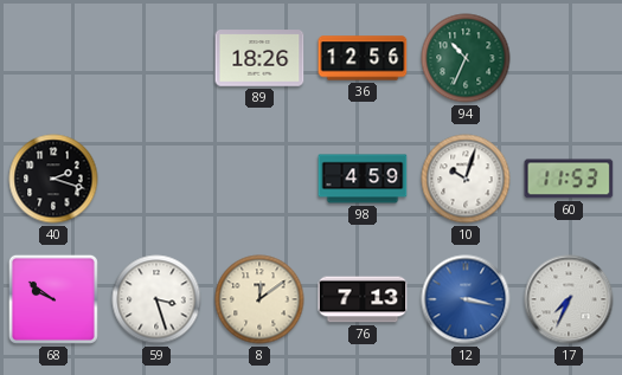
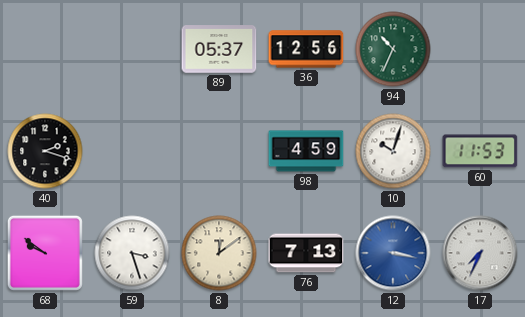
89: 18:26 -> 05:37
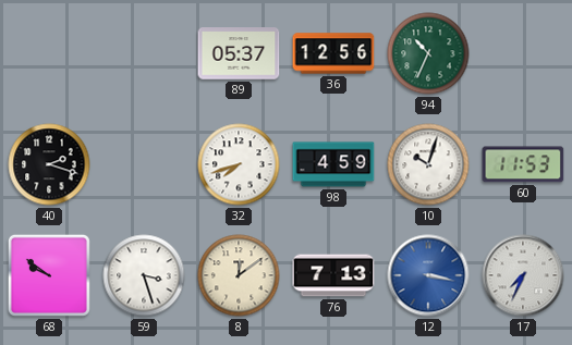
32: none -> 7:42
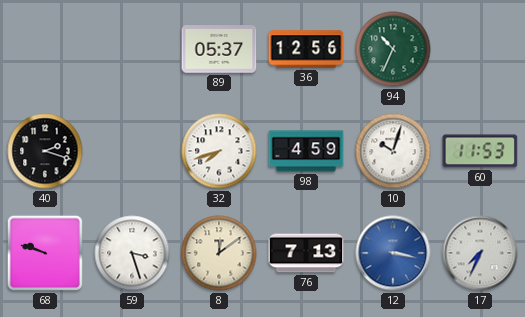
68: 9:51 -> 9:48
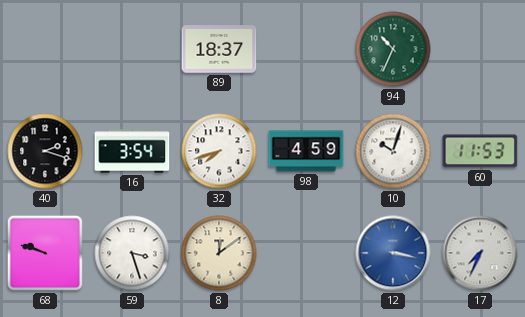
89: 05:37 -> 18:37
36: 12:56 -> none
16: none -> 3:54
76: 7:13 -> none
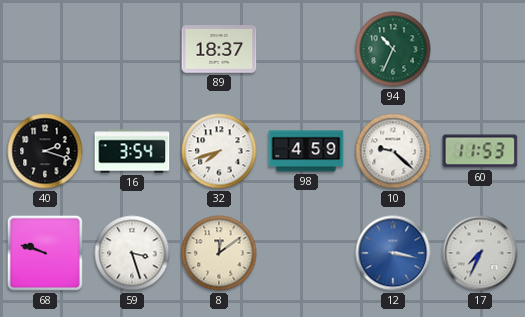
10: 10:03 -> 9:22
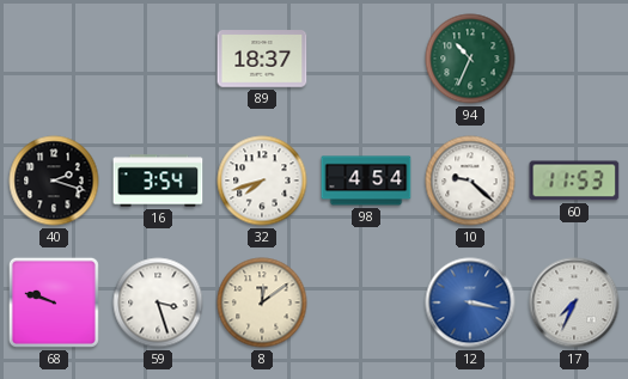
98: 4:59 -> 4:54
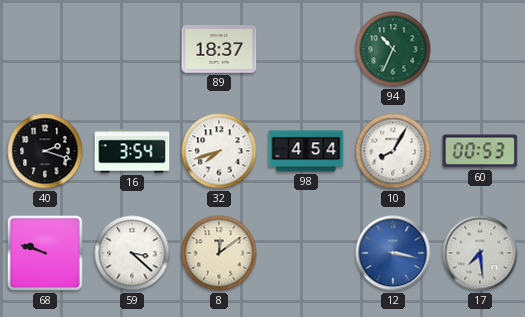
10: 9:22 -> 8:05
60: 11:53 -> 00:53
59: 3:27 -> 3:22
17: 7:34 -> 7:29
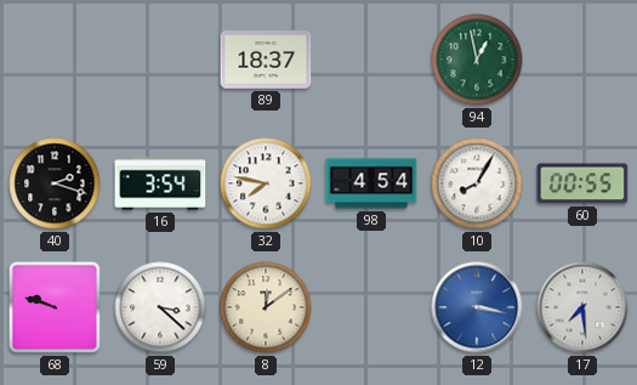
94: 10:34 -> 12:58
32: 7:42 -> 7:47
60: 00:53 -> 00:55
